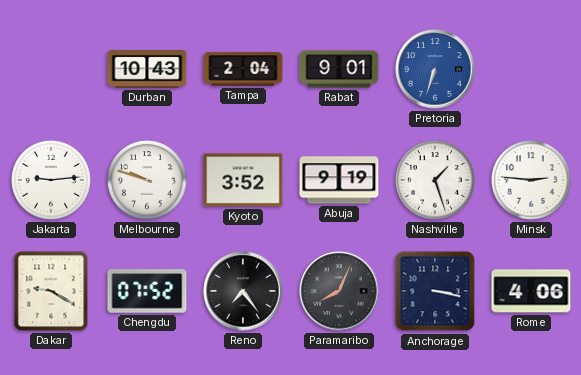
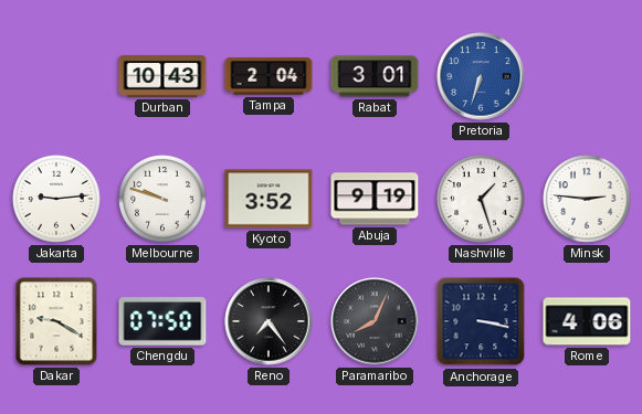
Rabat: 9:01 -> 3:01
Chengdu: 07:52 -> 07:50
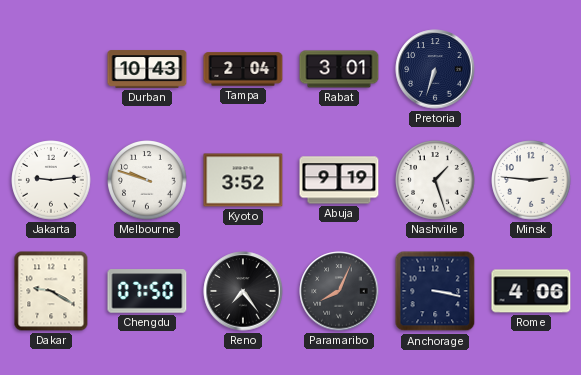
Pretoria dial: blue -> navy
